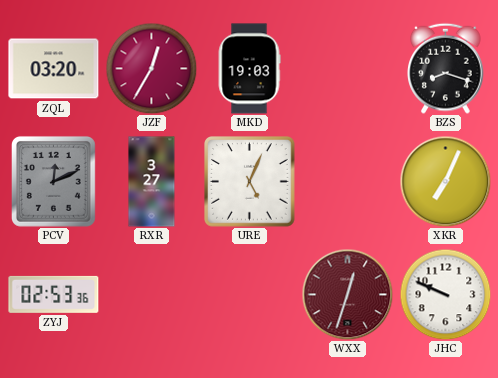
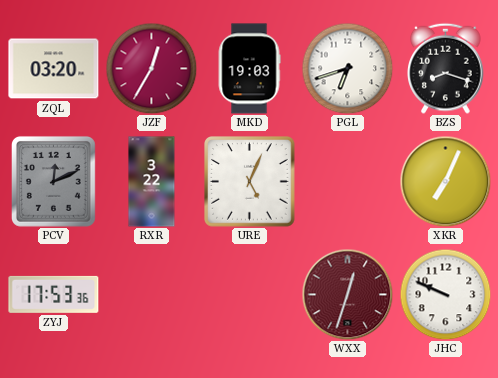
PGL: none -> 6:42
RXR: 3:27 -> 3:22
ZYJ: 02:53 -> 17:53
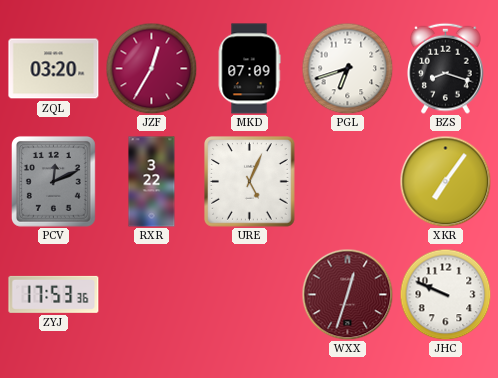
MKD: 19:03 -> 07:09
XKR: 7:04 -> 7:06
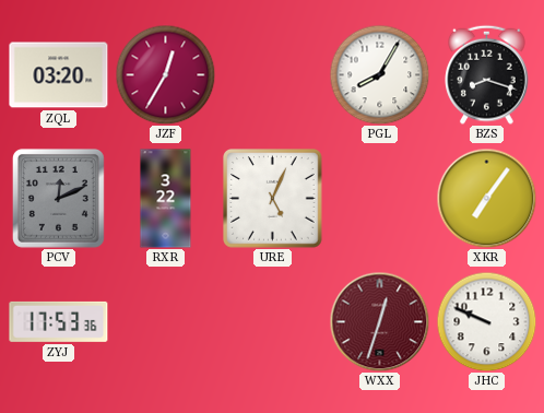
MKD: 07:09 -> none
PGL: 6:42 -> 8:05
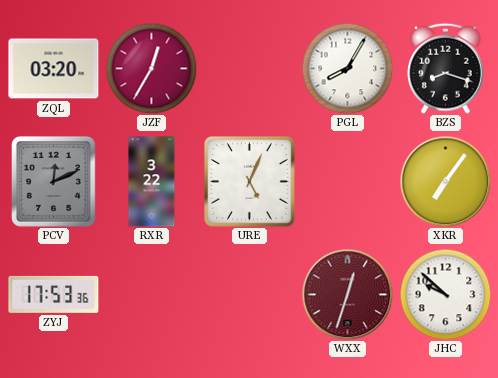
JHC: 9:49 -> 9:52
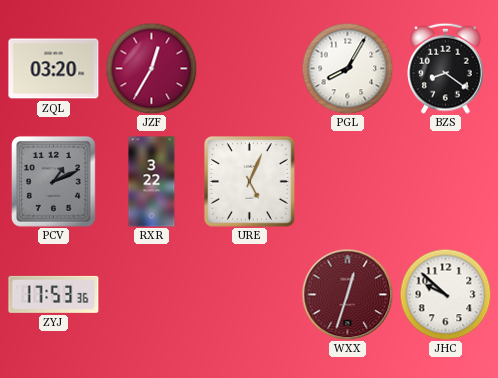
BZS: 8:18 -> 8:21
PCV: 12:11 -> 1:11
XKR: 7:06 -> none
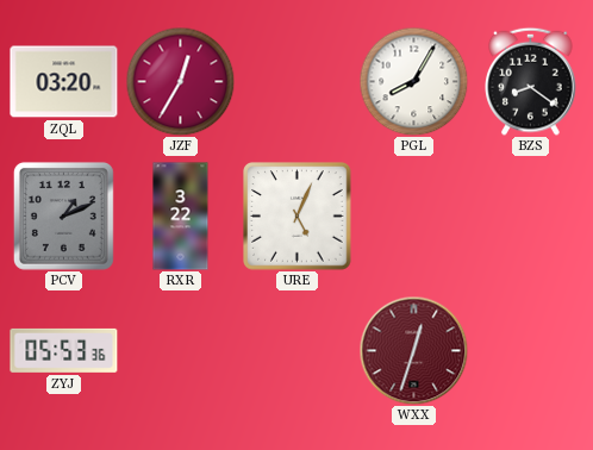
ZYJ: 17:53 -> 05:53
JHC: 9:52 -> none
